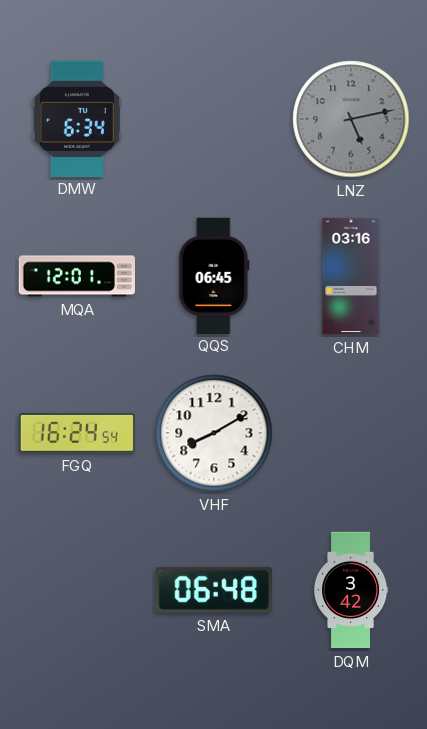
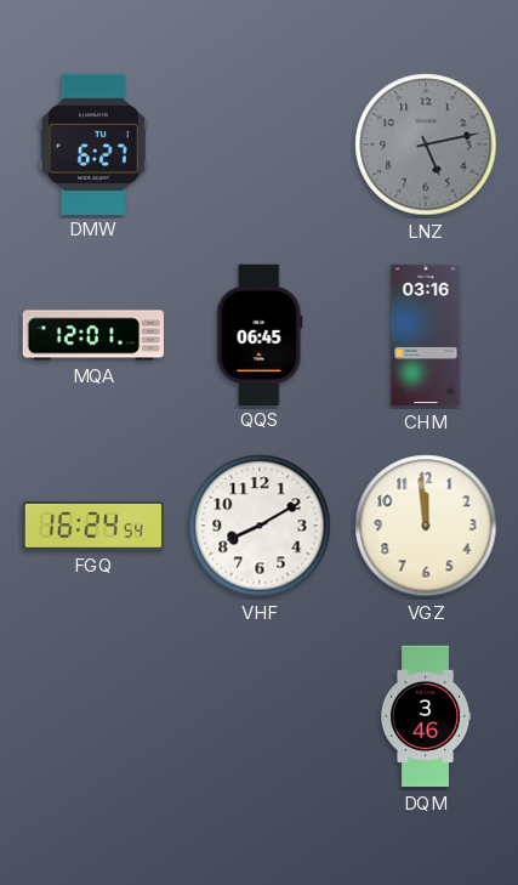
DMW: 6:34 -> 6:27
VGZ: none -> 11:59
SMA: 06:48 -> none
DQM: 3:42 -> 3:46
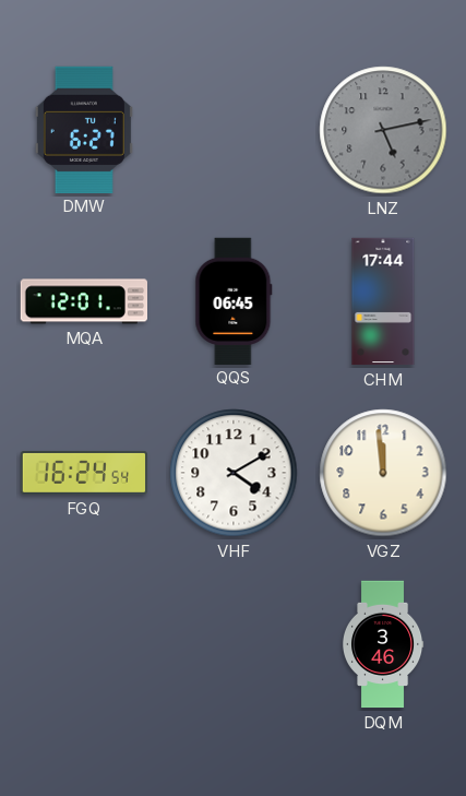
CHM: 03:16 -> 17:44
VHF: 8:10 -> 4:10
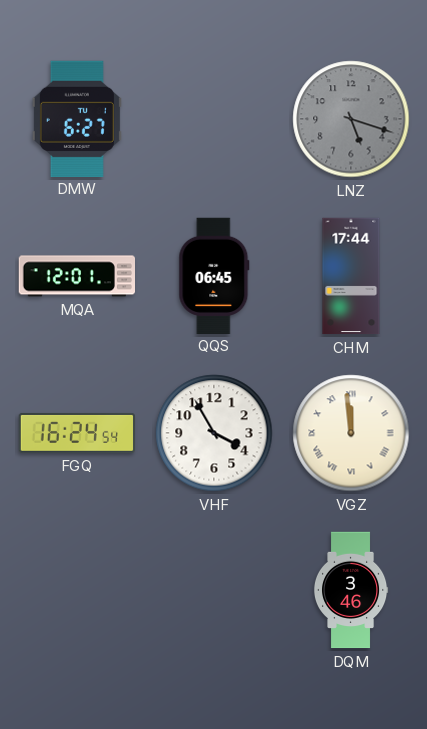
LNZ: 5:13 -> 5:18
VHF: 4:10 -> 3:55
VGZ numerals: Arabic -> Roman
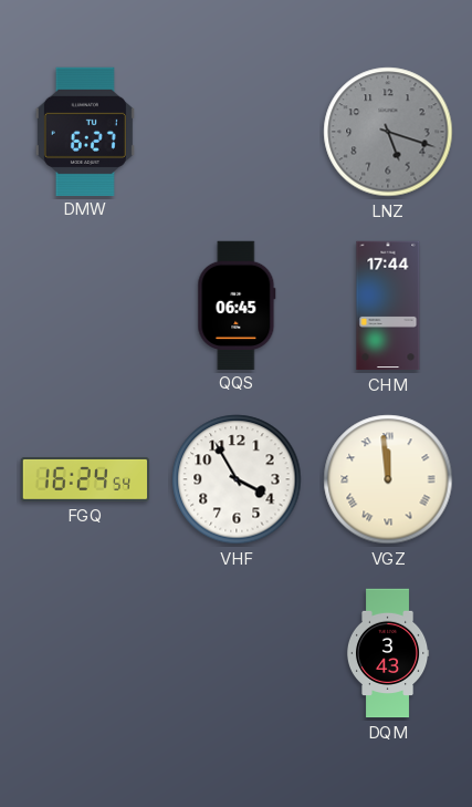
MQA: 12:01 -> none
DQM: 3:46 -> 3:43
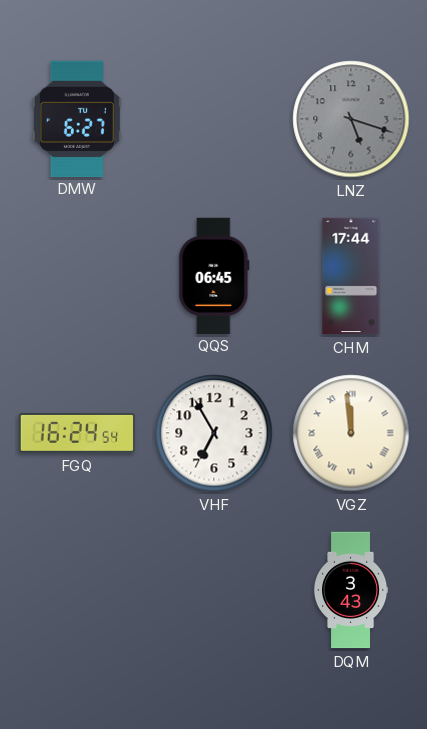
VHF: 3:55 -> 6:55
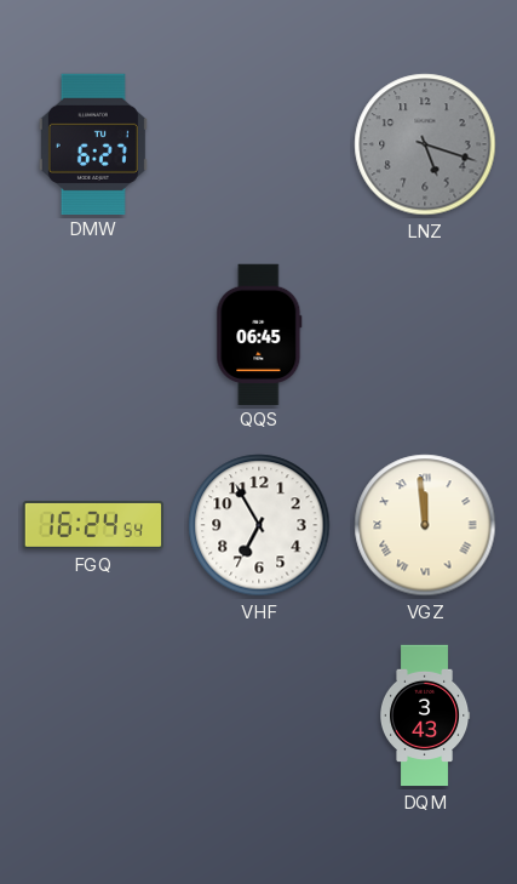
CHM: 17:44 -> none
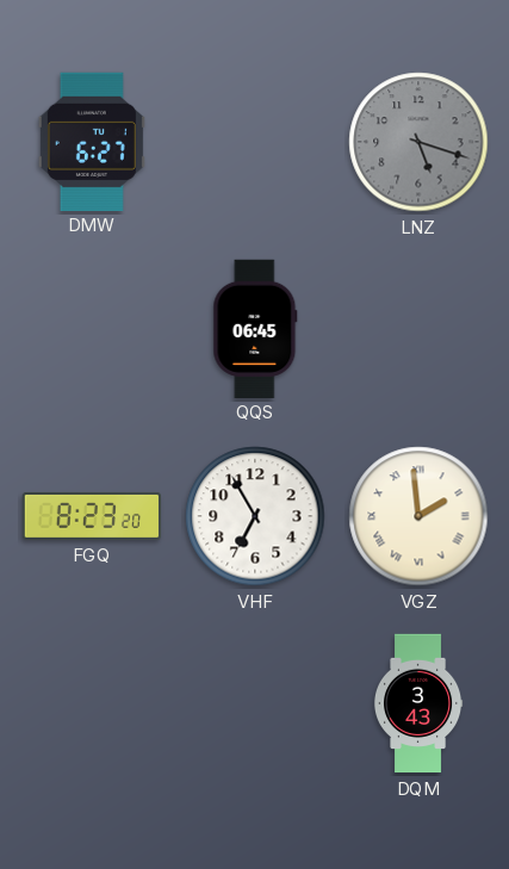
FGQ: 16:24 -> 8:23
VGZ: 11:59 -> 1:59
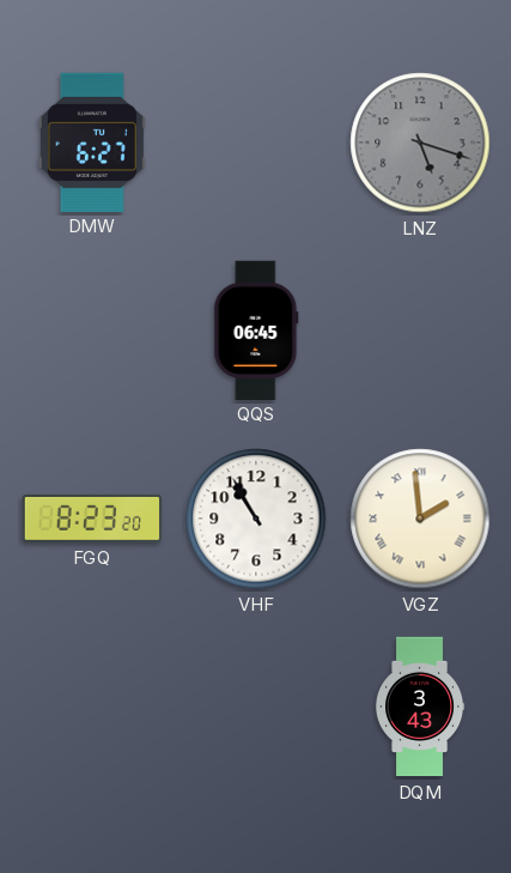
VHF: 6:55 -> 10:55
